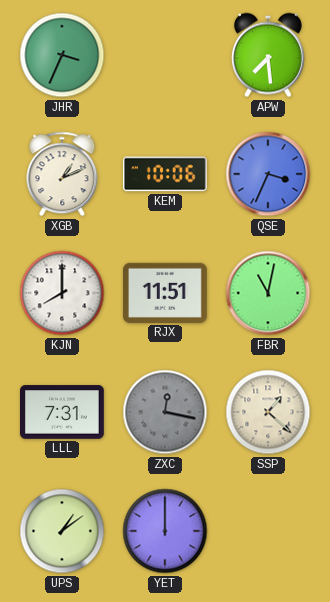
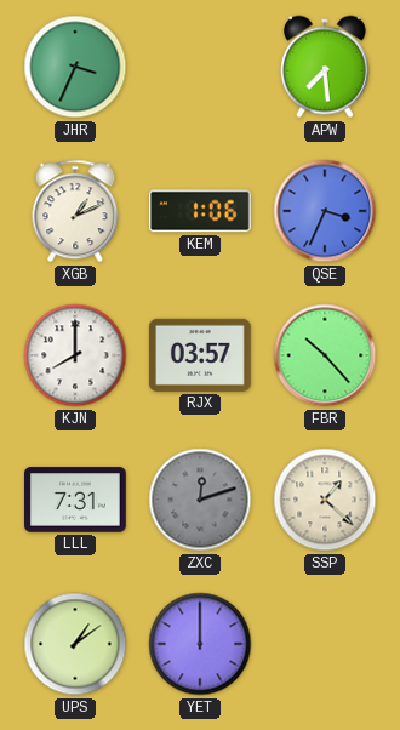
KEM: 10:06 -> 1:06
RJX: 11:51 -> 03:57
FBR: 11:02 -> 10:23
ZXC: 12:17 -> 12:12
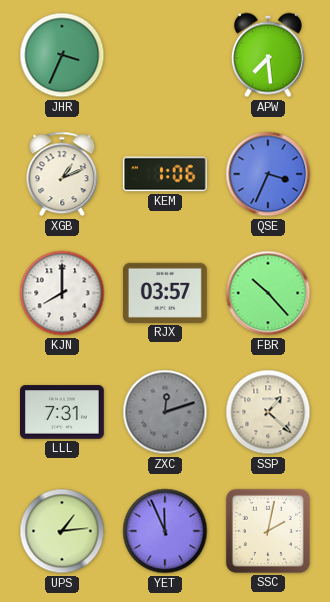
UPS: 1:09 -> 1:14
YET: 12:00 -> 11:56
SSC: none -> 2:02
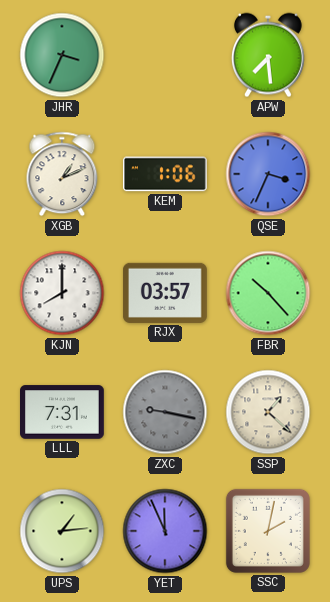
ZXC: 12:12 -> 9:17
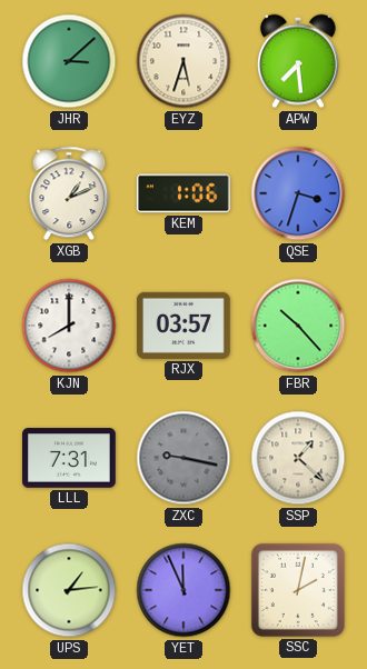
JHR: 3:34 -> 3:08
EYZ: none -> 5:33
QSE: 3:34 -> 3:33
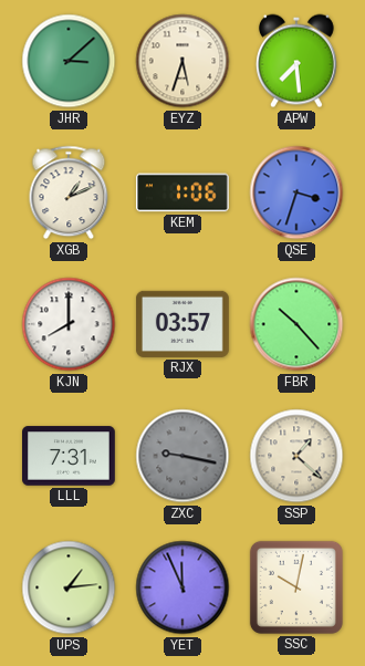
SSC: 2:02 -> 10:02
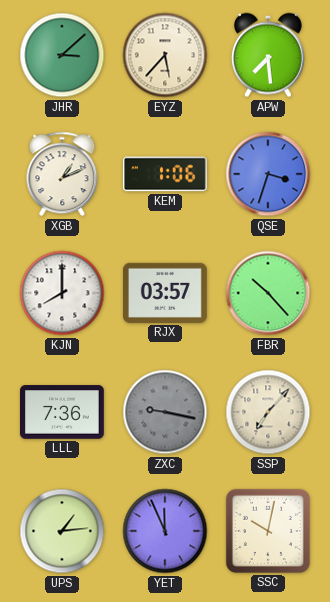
EYZ: 5:33 -> 5:37
LLL: 7:31 -> 7:36
SSP: 1:22 -> 7:07
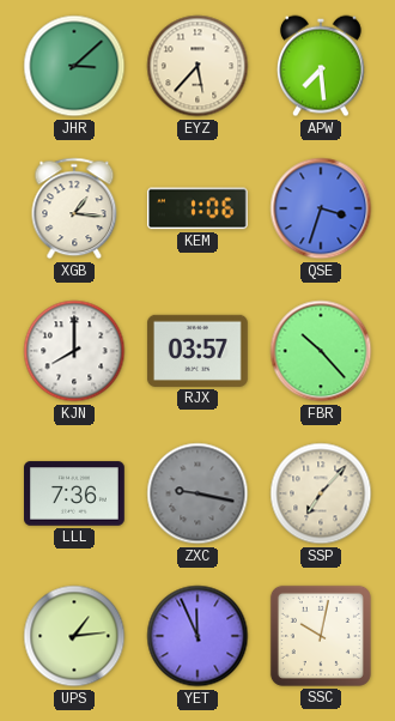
XGB: 1:11 -> 1:16
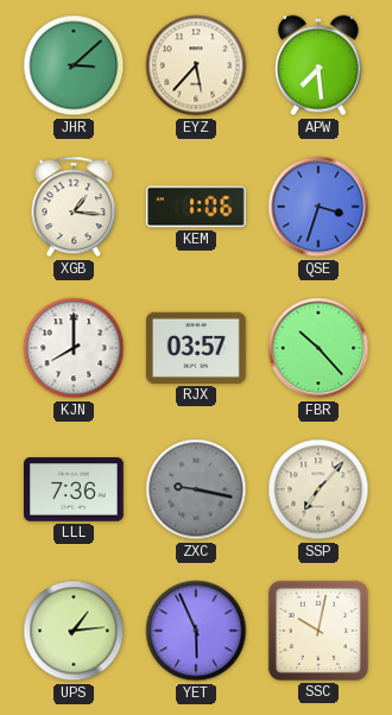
YET: 11:56 -> 5:56
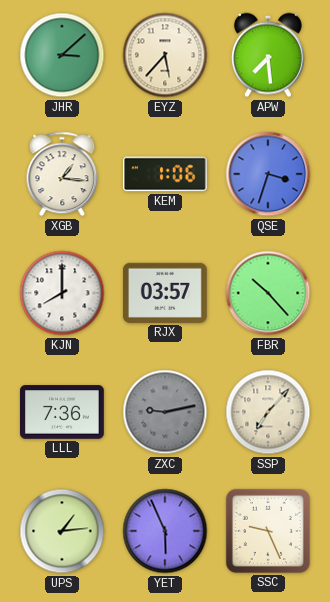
ZXC: 9:17 -> 9:13
SSC: 10:02 -> 9:26
